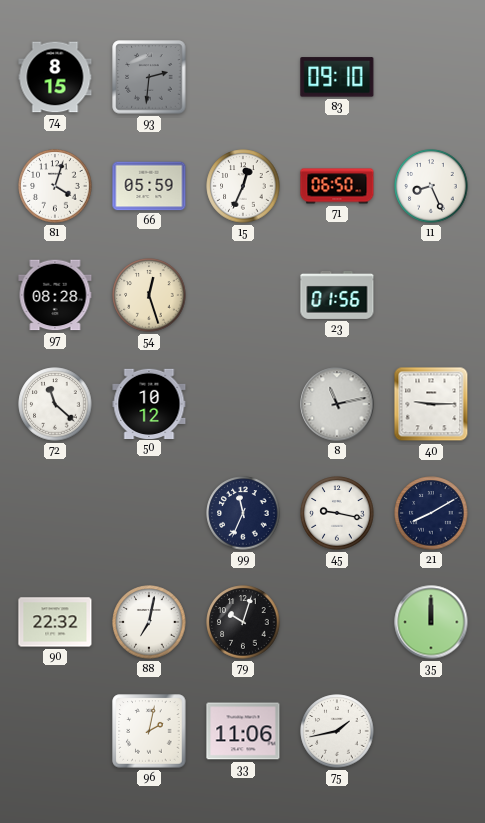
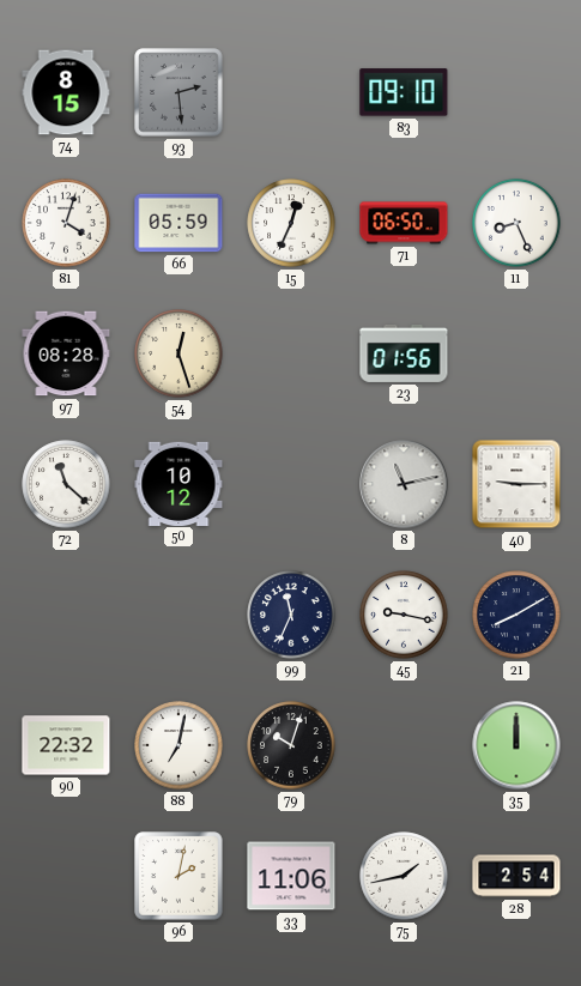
93: 2:31 -> 2:29
28: none -> 2:54
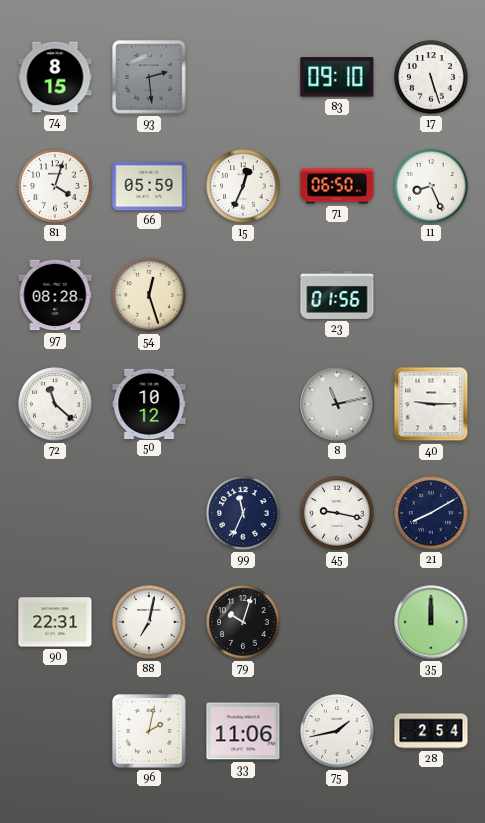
17: none -> 5:27
90: 22:32 -> 22:31
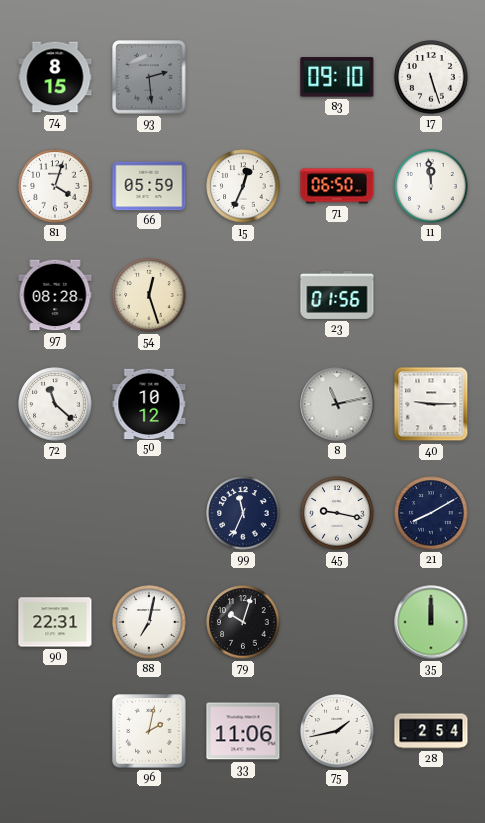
11: 8:26 -> 11:59
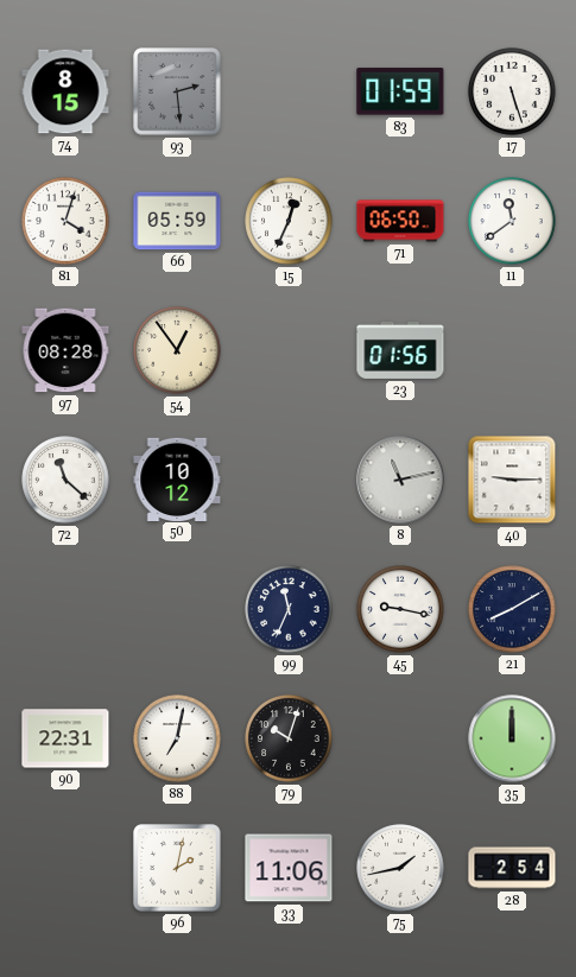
83: 09:10 -> 01:59
11: 11:59 -> 11:39
54: 12:27 -> 12:54
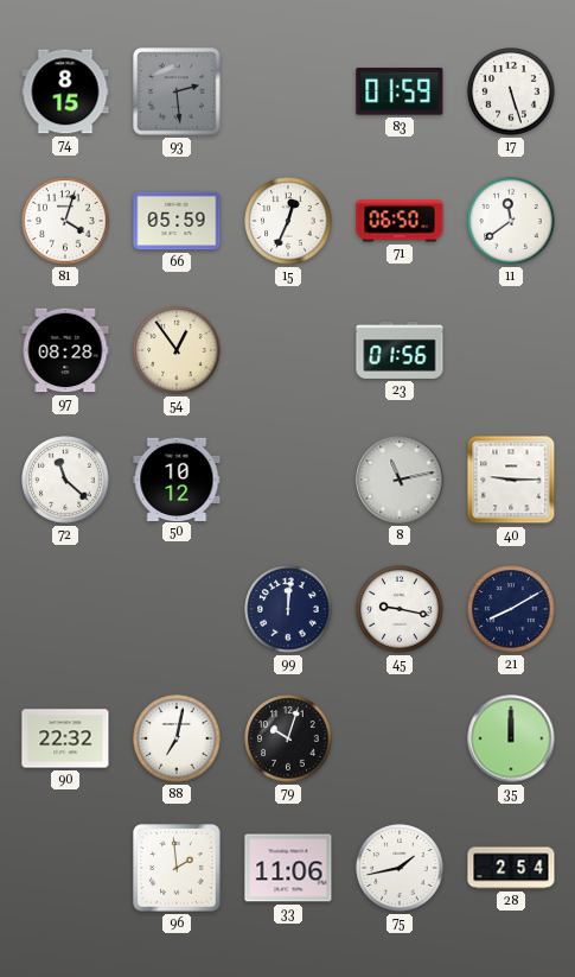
99: 11:34 -> 12:01
90: 22:31 -> 22:32
96: 2:02 -> 1:59
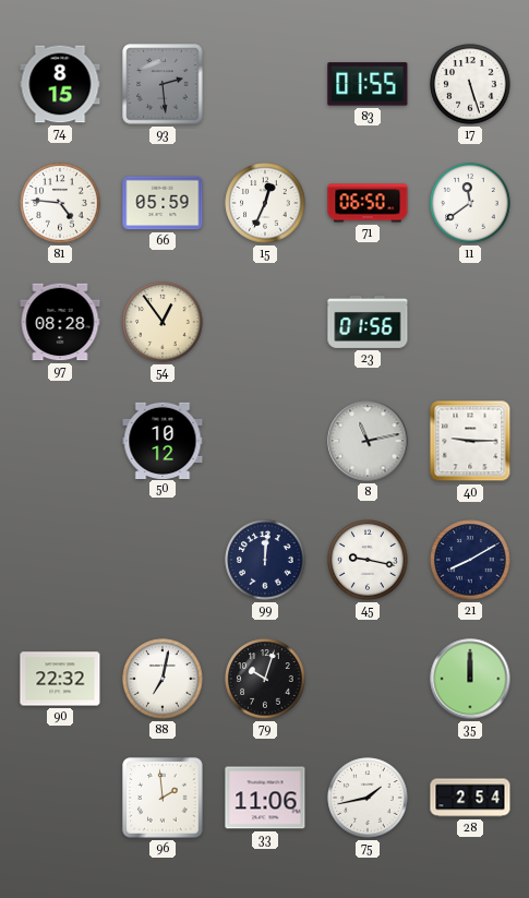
83: 01:59 -> 01:55
81: 4:03 -> 4:46
72: 11:22 -> none
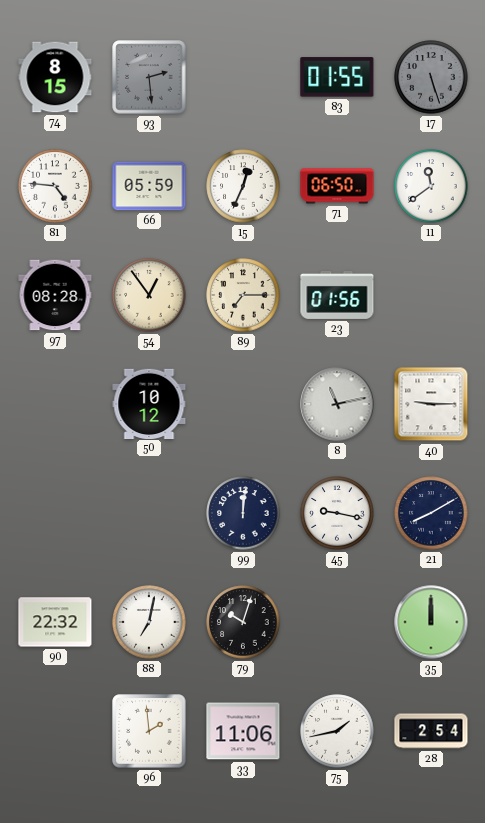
17 dial: white -> grey
89: none -> 7:15
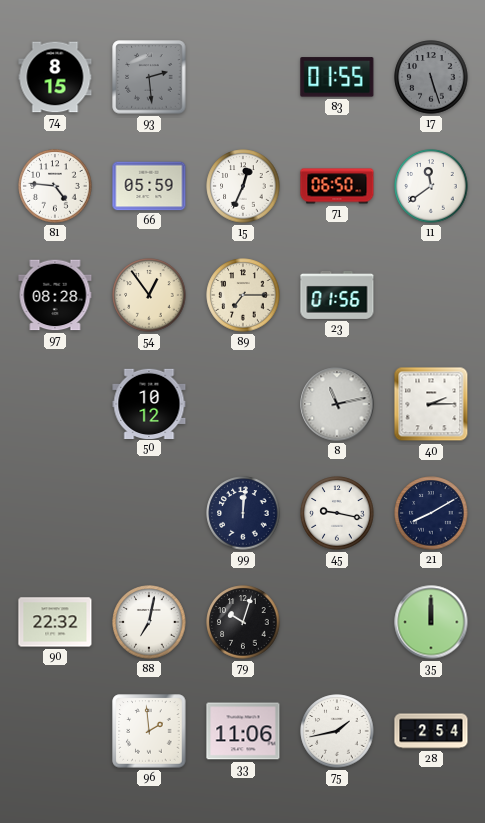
40: 9:15 -> 2:15
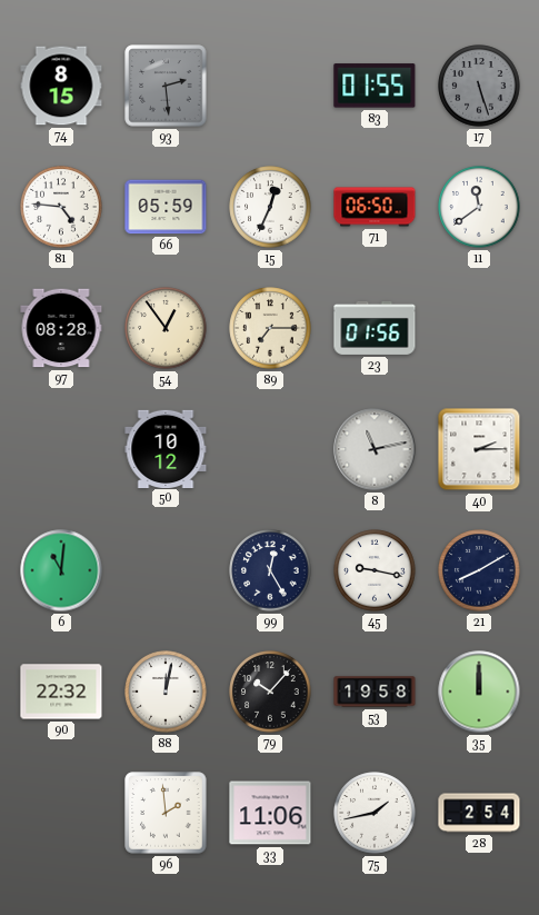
6: none -> 11:01
99: 12:01 -> 12:25
88: 7:02 -> 12:02
79: 10:03 -> 10:07
53: none -> 19:58
